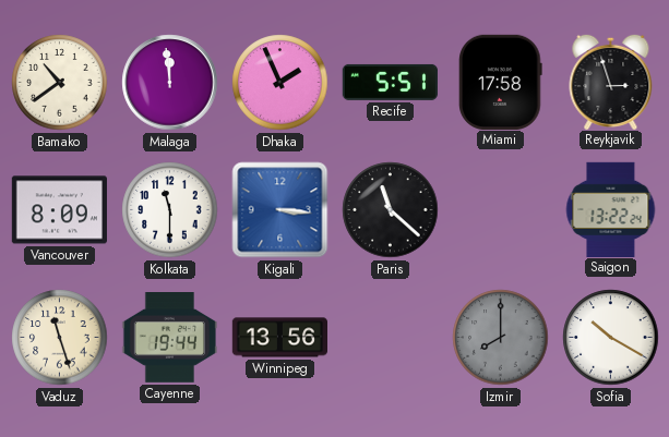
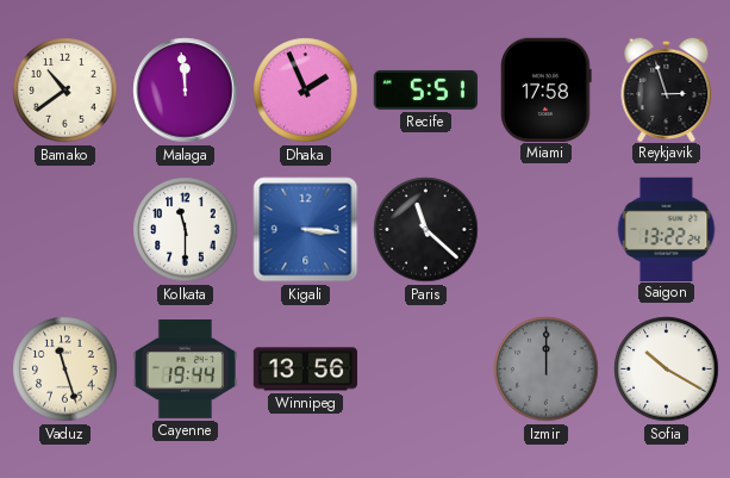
Vancouver: 8:09 -> none
Izmir: 8:00 -> 12:00
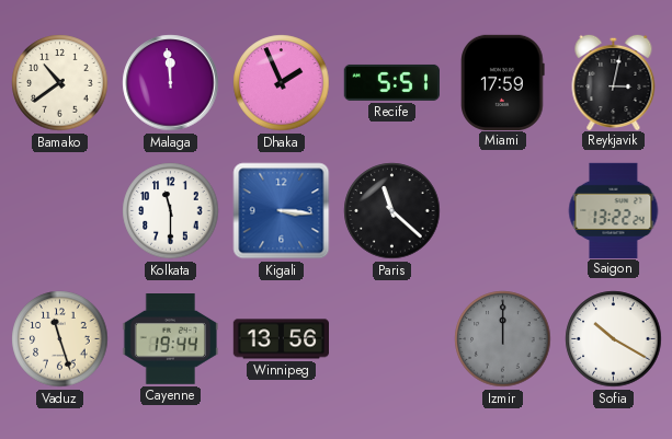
Miami: 17:58 -> 17:59
Reykjavik: 2:57 -> 3:02
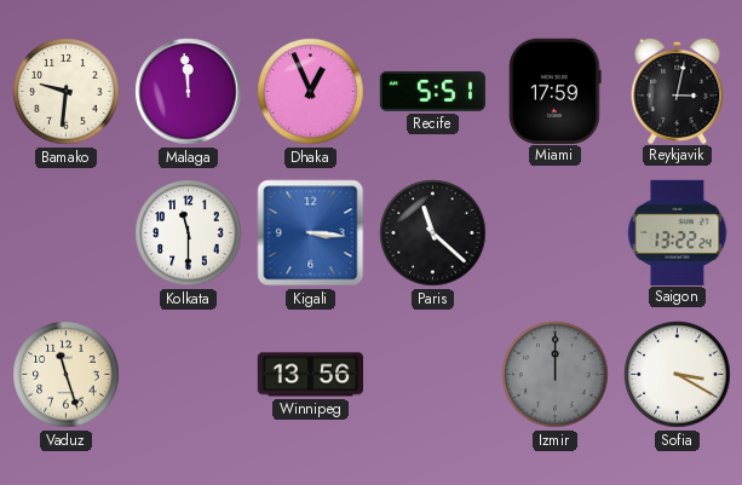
Bamako: 10:39 -> 9:31
Dhaka: 1:56 -> 12:56
Cayenne: 19:44 -> none
Sofia: 10:20 -> 3:20
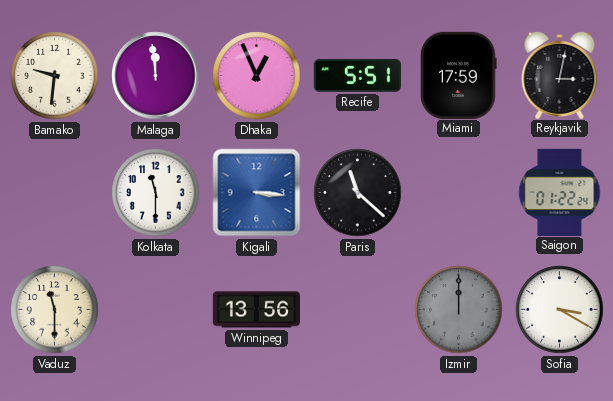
Saigon: 13:22 -> 01:22
Vaduz: 11:27 -> 11:30
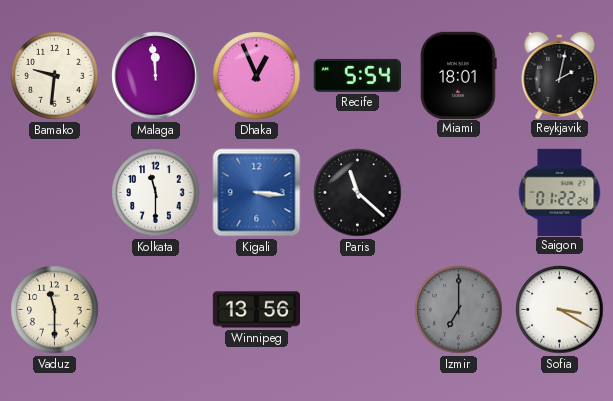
Recife: 5:51 -> 5:54
Miami: 17:59 -> 18:01
Reykjavik: 3:02 -> 2:02
Izmir: 12:00 -> 7:00
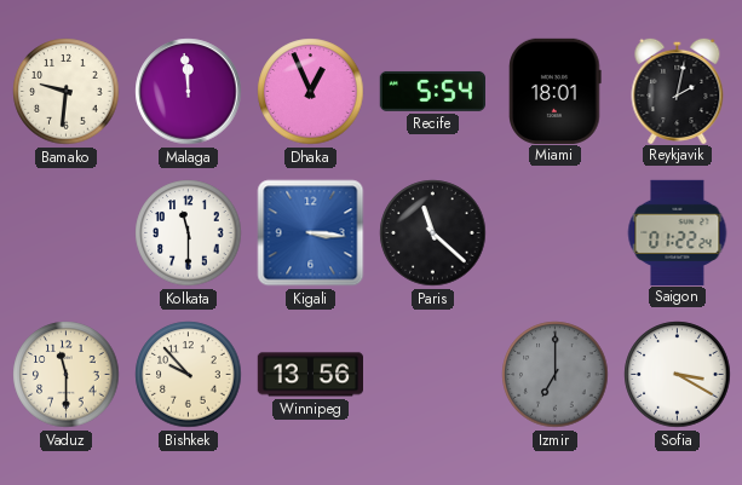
Bishkek: none -> 9:53
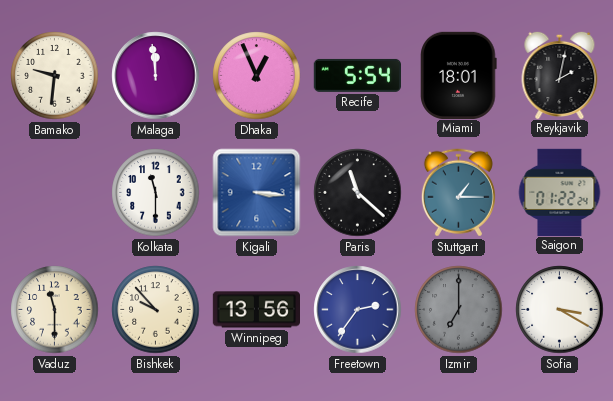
Stuttgart: none -> 1:15
Freetown: none -> 2:36
